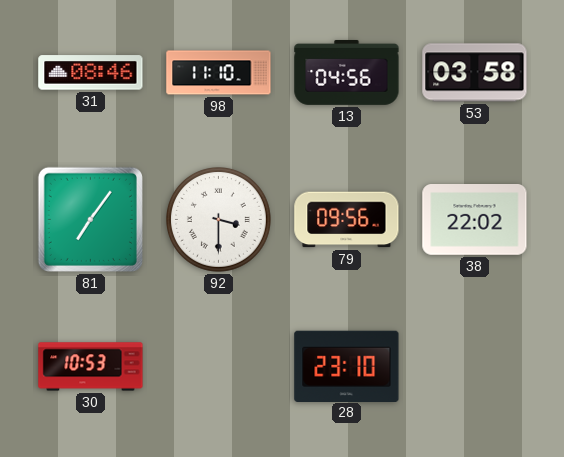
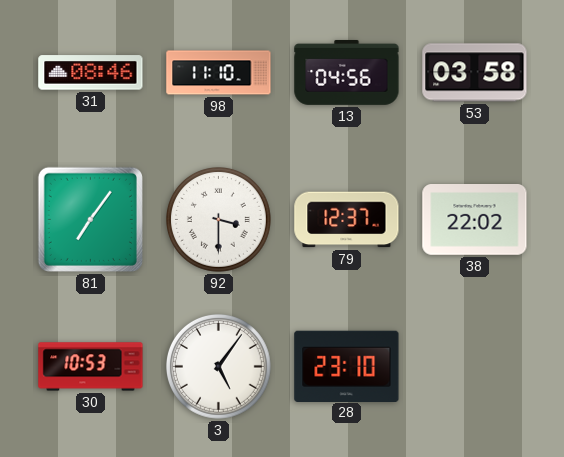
79: 09:56 -> 12:37
3: none -> 5:06
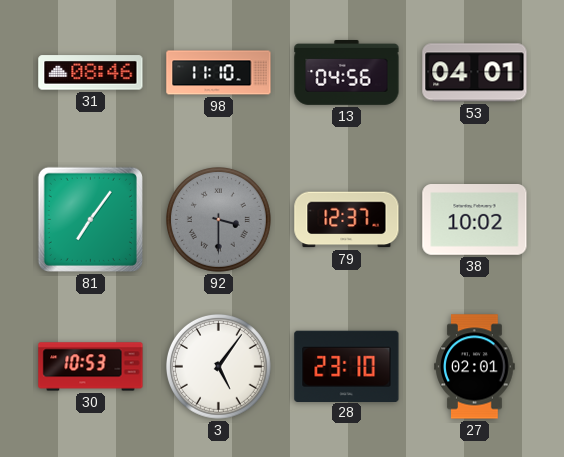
53: 03:58 -> 04:01
92 dial: white -> grey
38: 22:02 -> 10:02
27: none -> 02:01
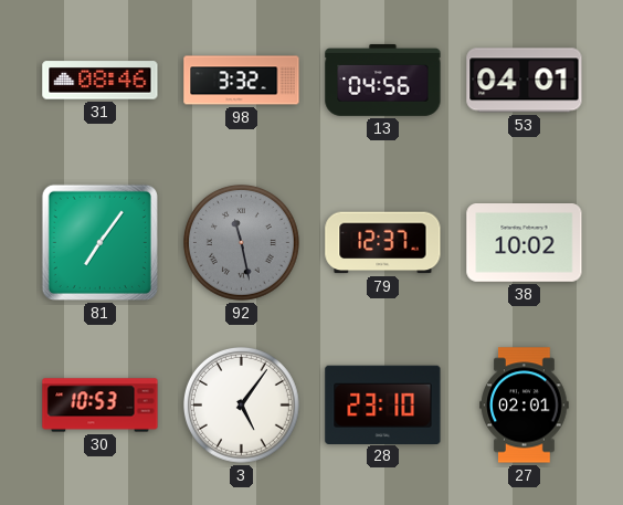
98: 11:10 -> 3:32
92: 3:30 -> 11:28
